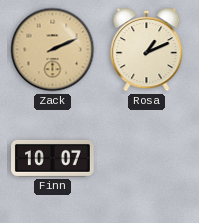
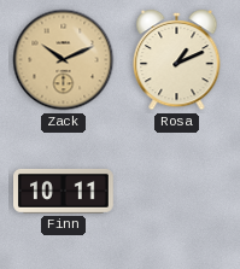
Zack: 2:11 -> 10:11
Finn: 10:07 -> 10:11
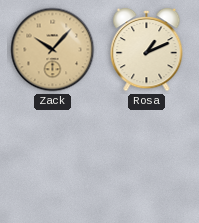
Zack: 10:11 -> 10:07
Finn: 10:11 -> none
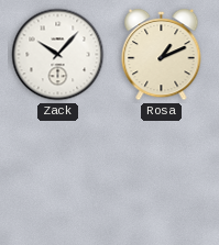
Zack dial: champagne -> white
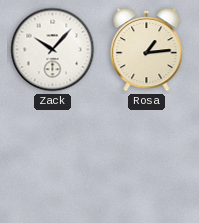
Rosa: 1:11 -> 1:14
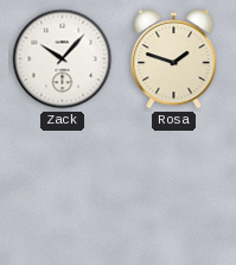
Rosa: 1:14 -> 1:48
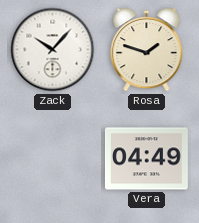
Vera: none -> 04:49
